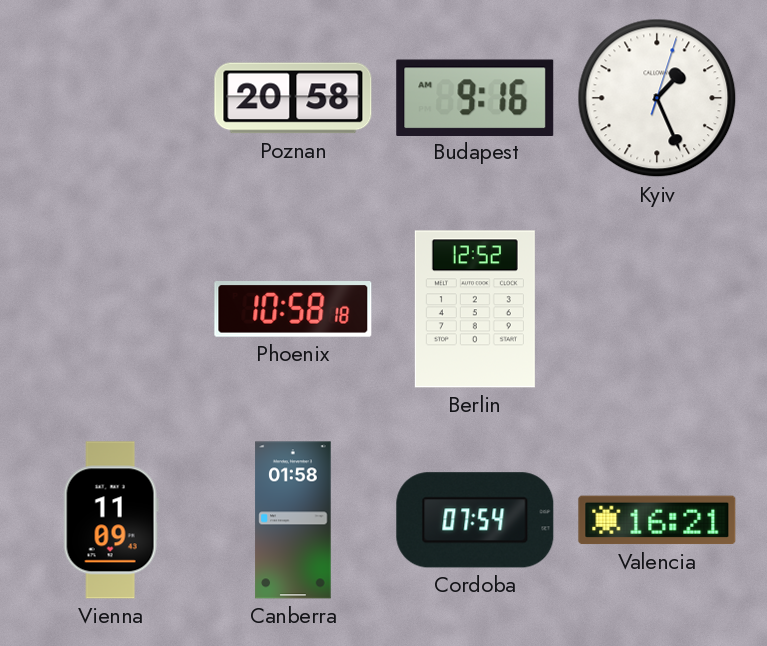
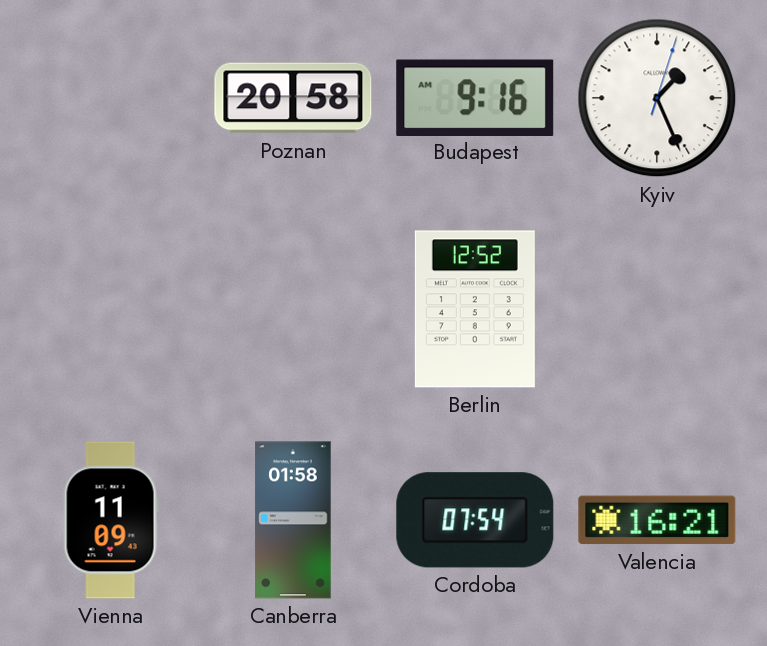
Phoenix: 10:58 -> none
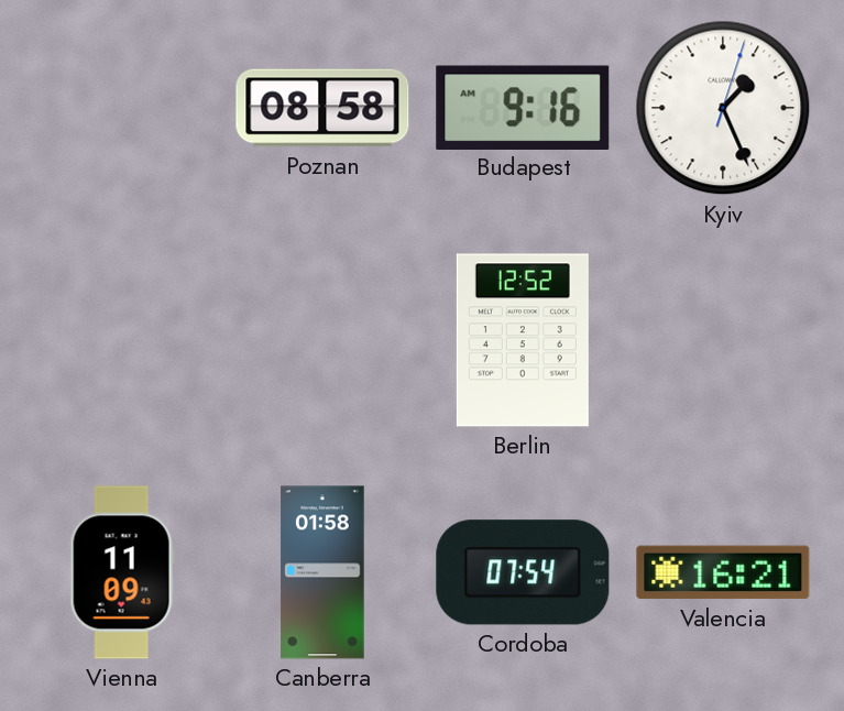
Poznan: 20:58 -> 08:58
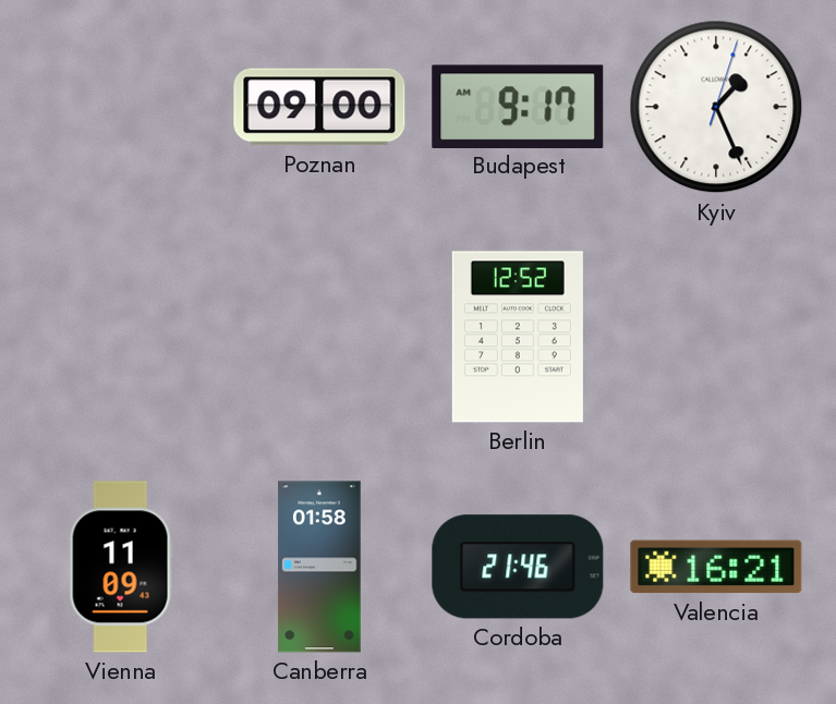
Poznan: 08:58 -> 09:00
Budapest: 9:16 -> 9:17
Cordoba: 07:54 -> 21:46
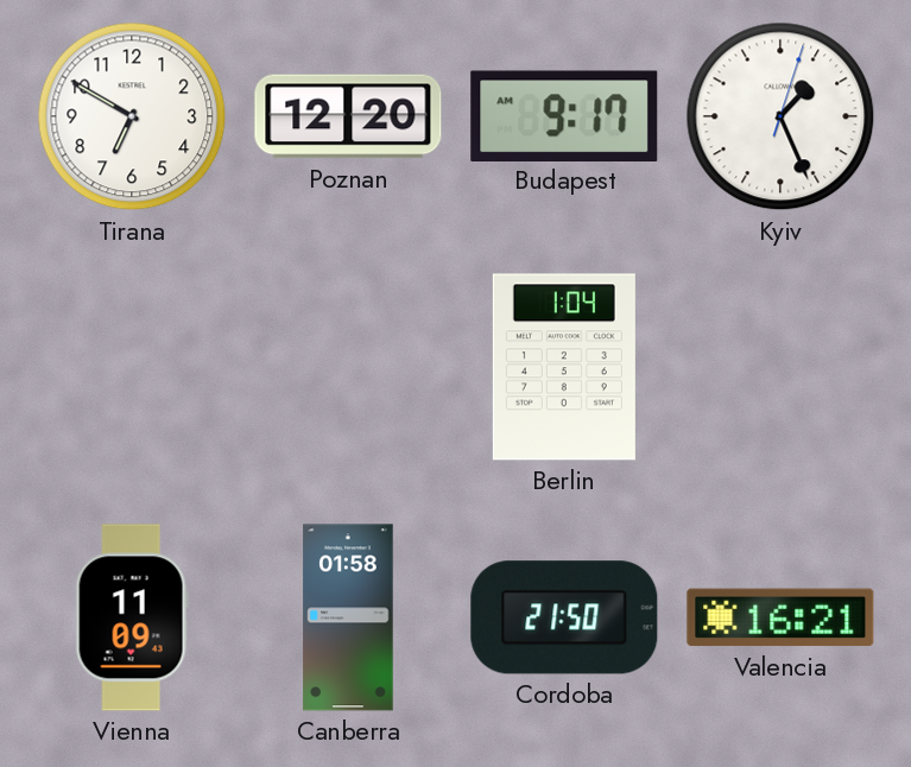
Tirana: none -> 6:50
Poznan: 09:00 -> 12:20
Berlin: 12:52 -> 1:04
Cordoba: 21:46 -> 21:50
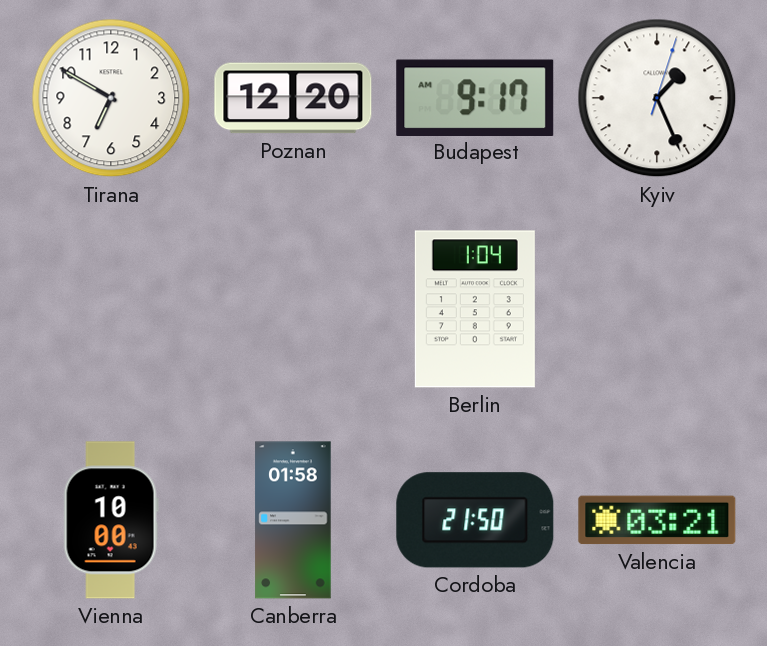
Vienna: 11:09 -> 10:00
Valencia: 16:21 -> 03:21
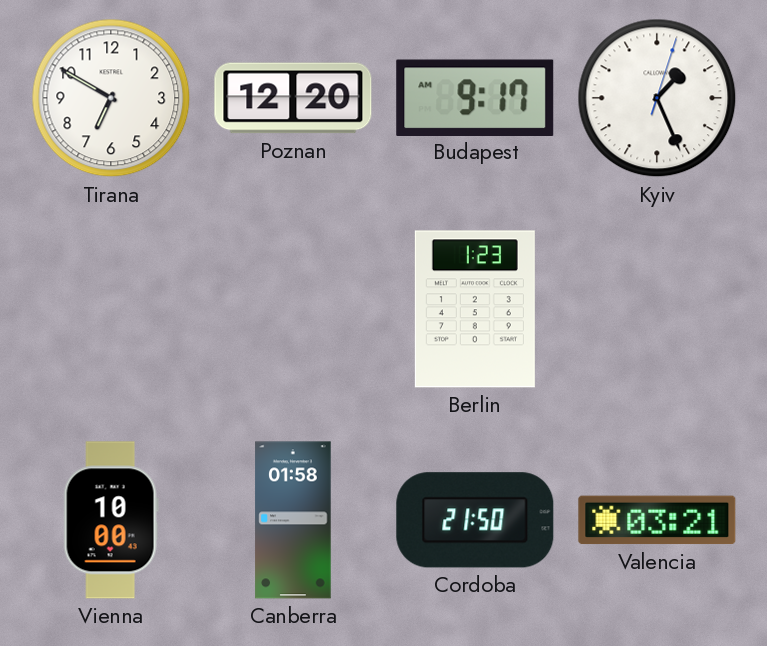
Berlin: 1:04 -> 1:23
